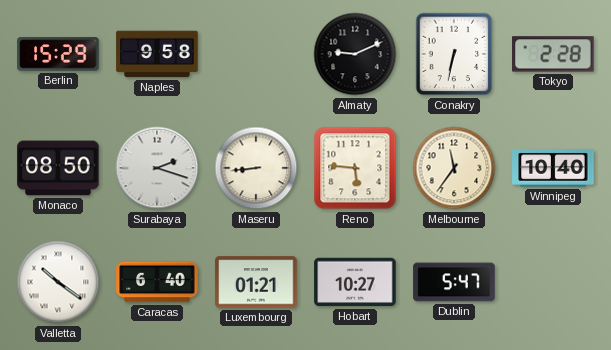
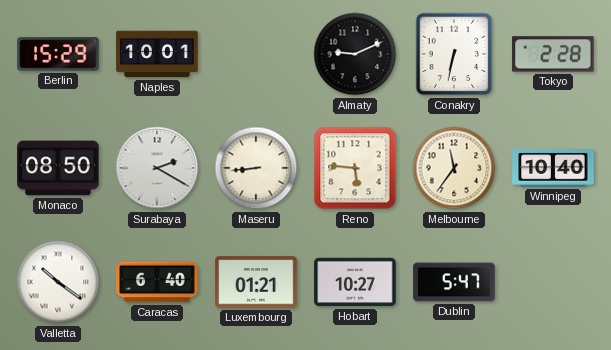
Naples: 9:58 -> 10:01
Surabaya: 2:18 -> 2:20
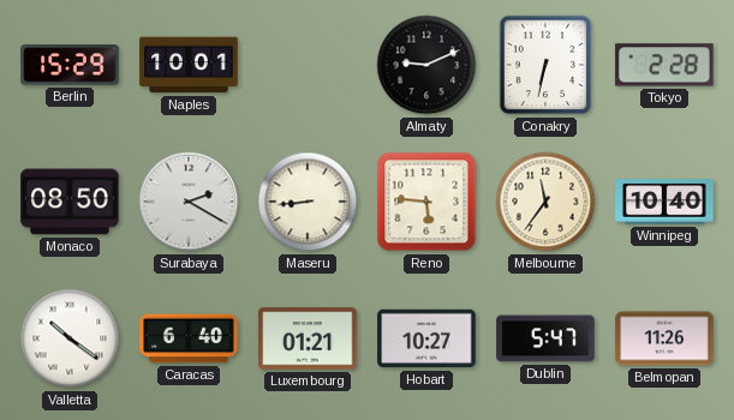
Belmopan: none -> 11:26
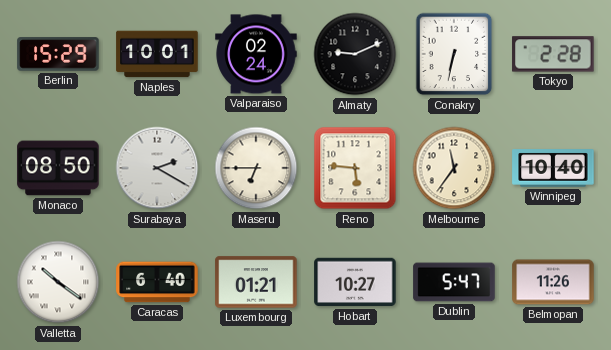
Valparaiso: none -> 02:24
Maseru: 8:44 -> 6:45
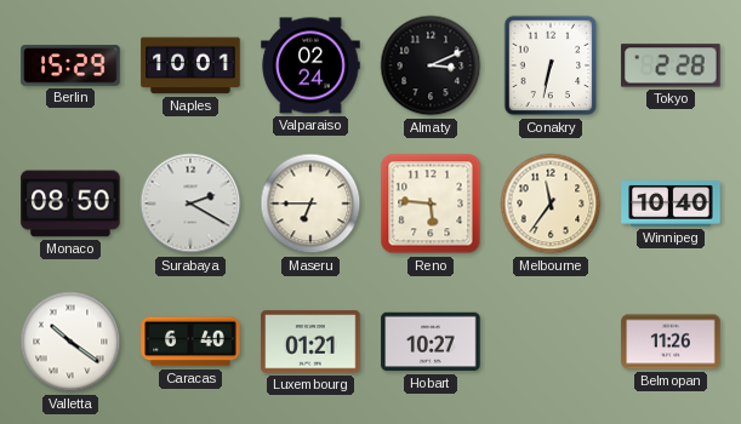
Almaty: 9:11 -> 3:11
Dublin: 5:47 -> none
